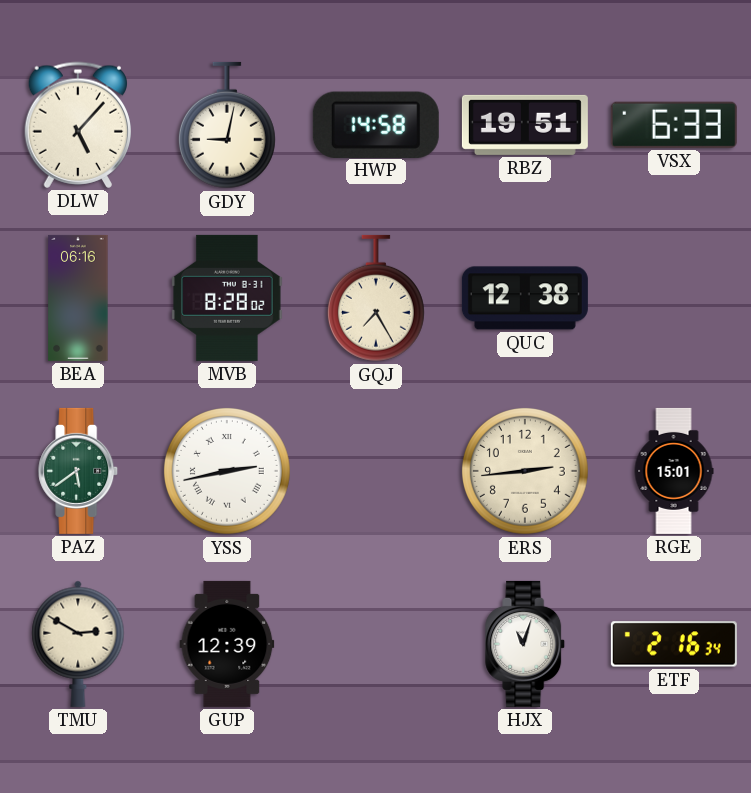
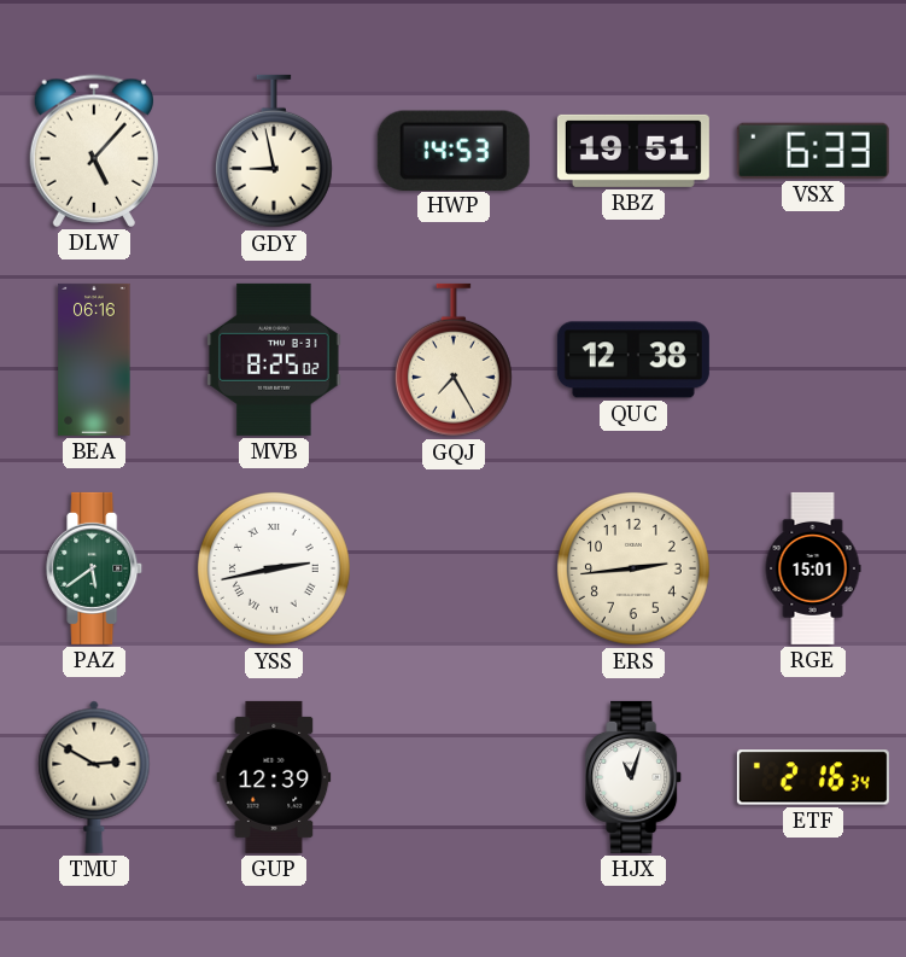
GDY: 9:02 -> 8:58
HWP: 14:58 -> 14:53
MVB: 8:28 -> 8:25
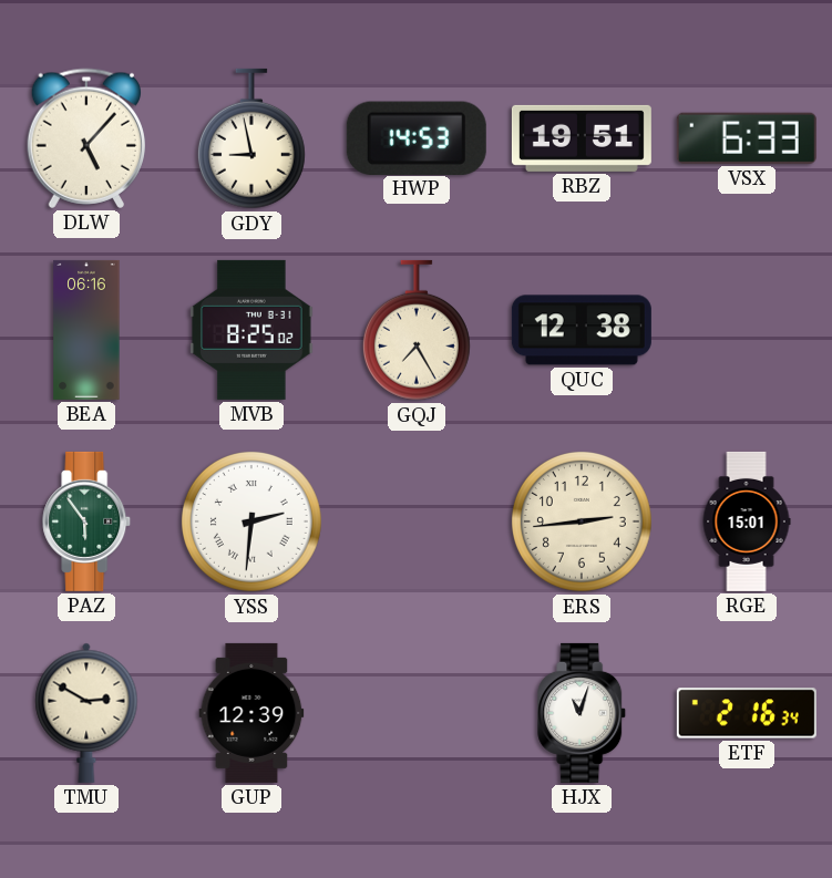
PAZ: 5:39 -> 5:54
YSS: 2:43 -> 2:31
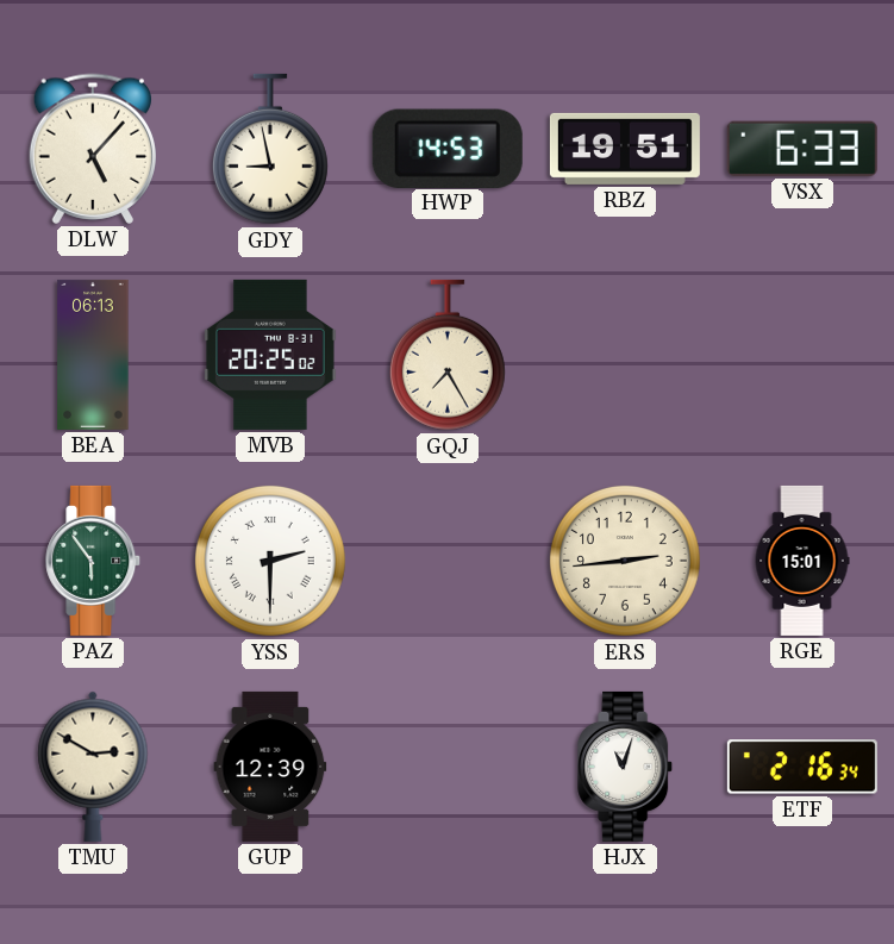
BEA: 06:16 -> 06:13
MVB: 8:25 -> 20:25
QUC: 12:38 -> none
YSS: 2:31 -> 2:30
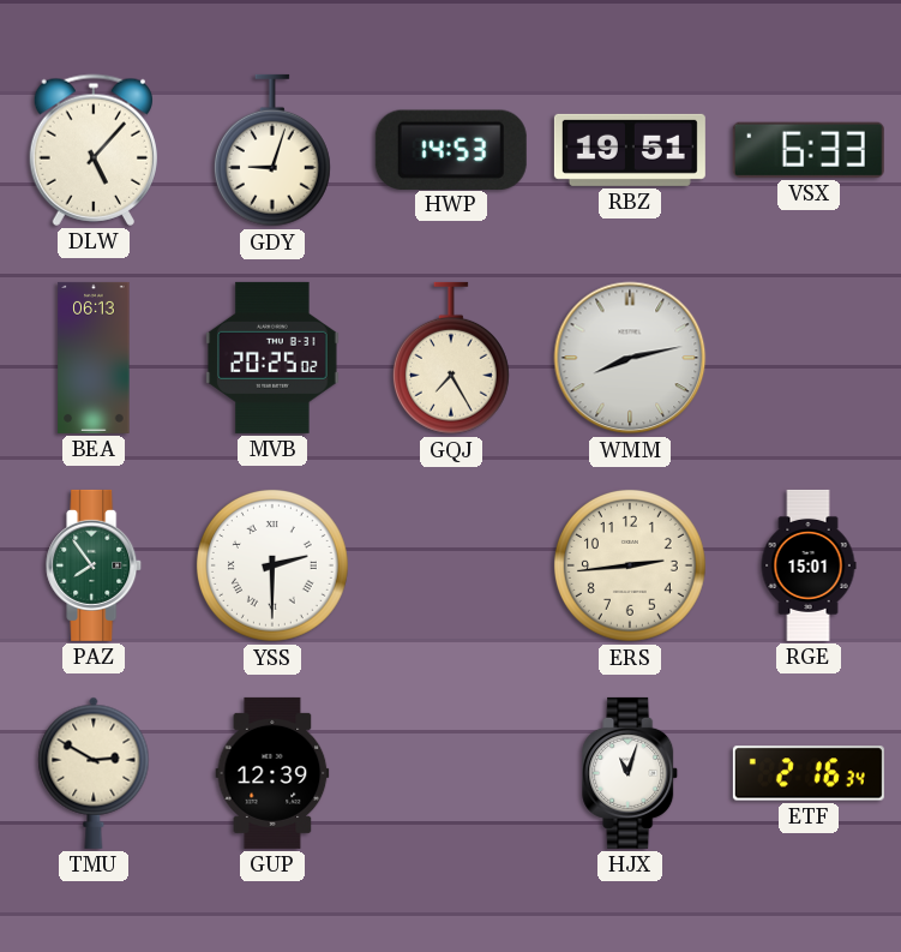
GDY: 8:58 -> 9:03
WMM: none -> 8:13
PAZ: 5:54 -> 7:54
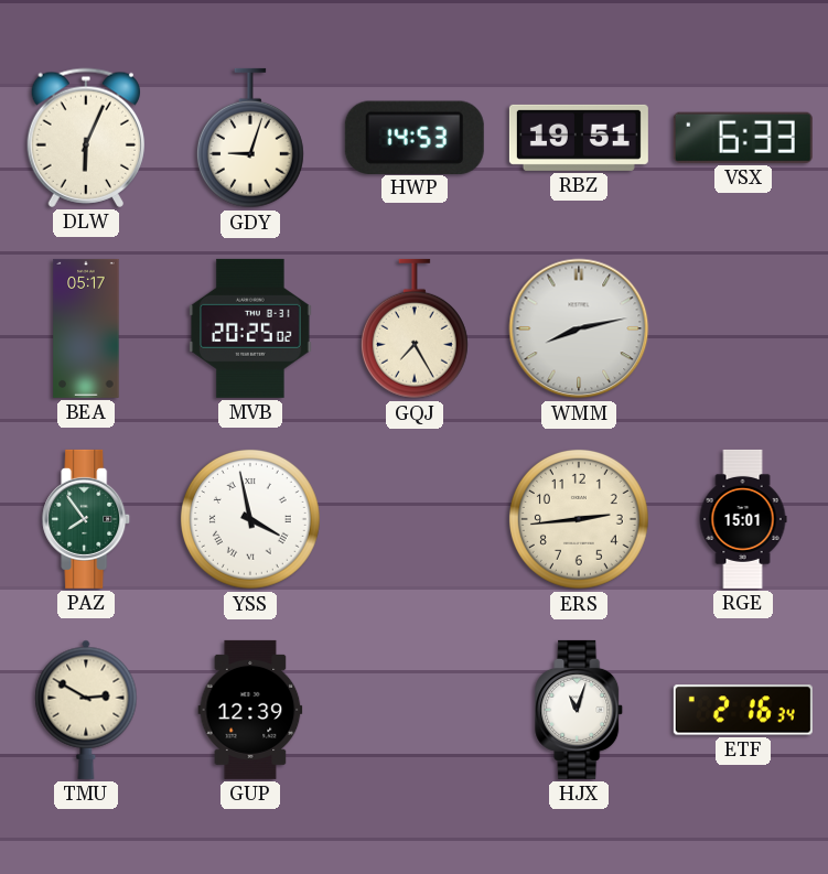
DLW: 5:07 -> 6:04
BEA: 06:13 -> 05:17
YSS: 2:30 -> 3:58
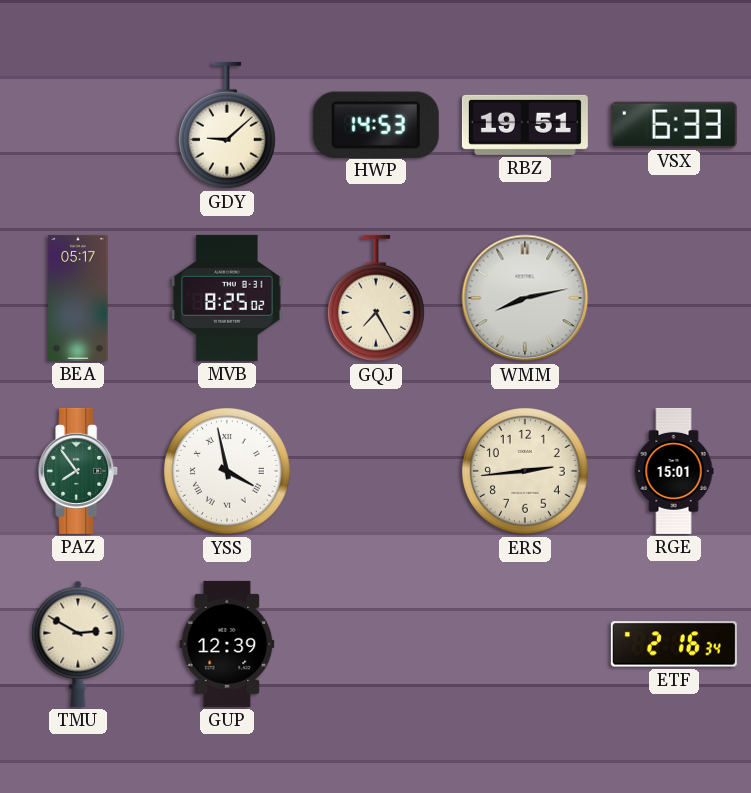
DLW: 6:04 -> none
GDY: 9:03 -> 9:08
MVB: 20:25 -> 8:25
HJX: 11:03 -> none
